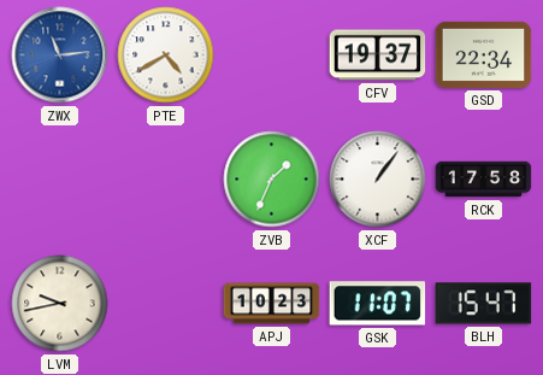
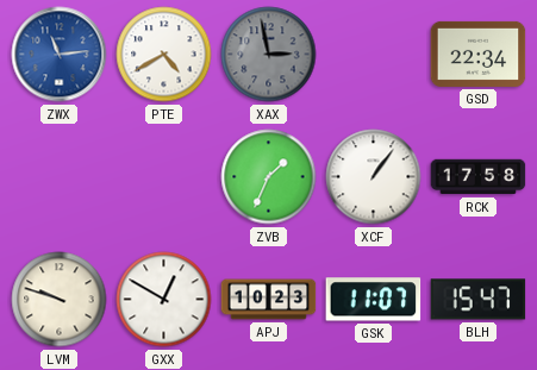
XAX: none -> 2:58
CFV: 19:37 -> none
LVM: 9:43 -> 9:48
GXX: none -> 12:50
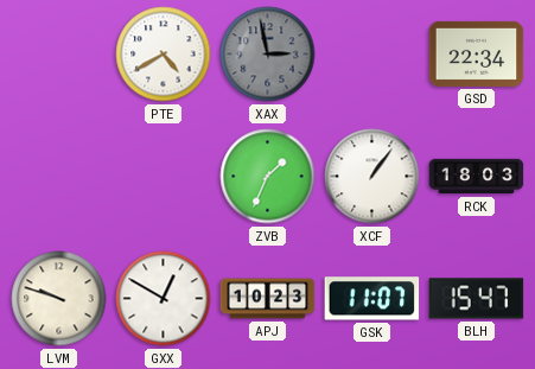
ZWX: 11:14 -> none
RCK: 17:58 -> 18:03
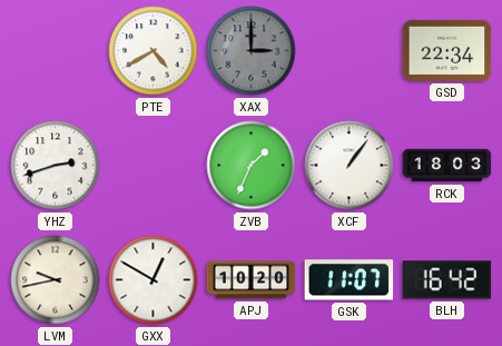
XAX: 2:58 -> 3:00
YHZ: none -> 2:42
LVM: 9:48 -> 9:43
APJ: 10:23 -> 10:20
BLH: 15:47 -> 16:42
